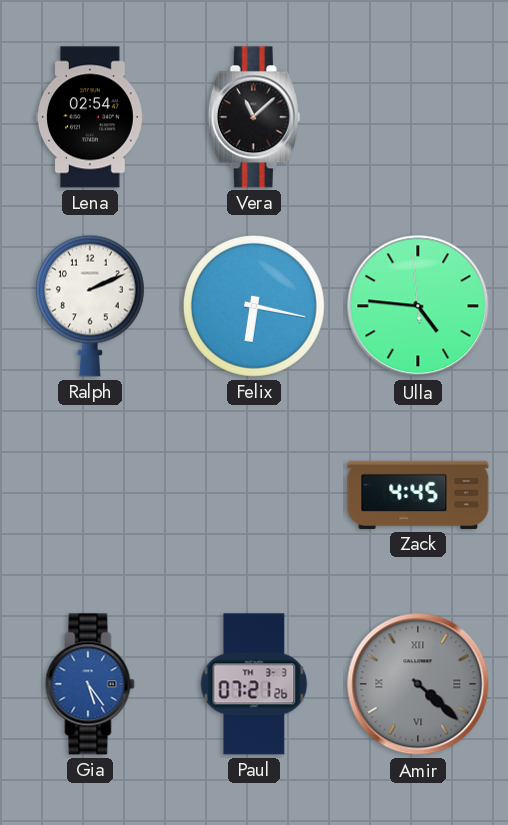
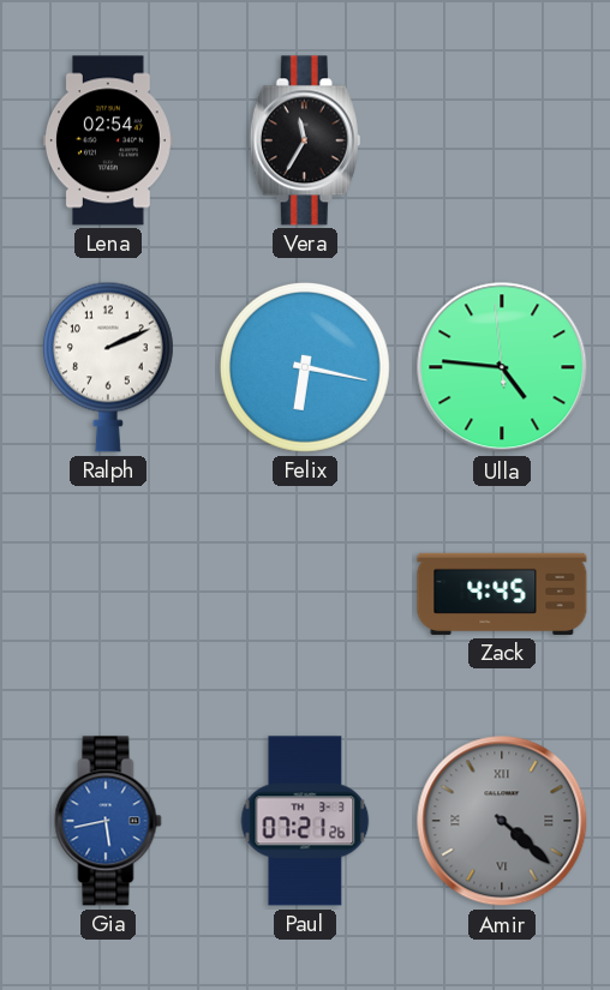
Vera: 11:08 -> 11:35
Gia: 5:24 -> 5:43
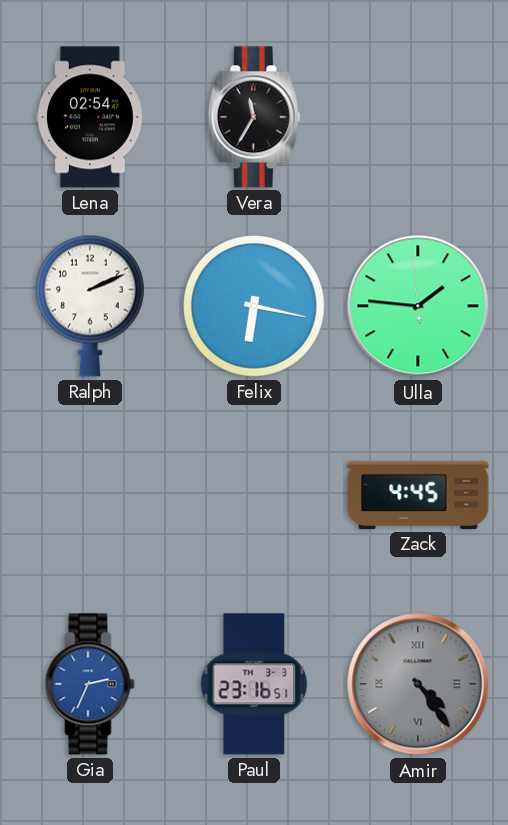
Ulla: 4:45 -> 1:45
Gia: 5:43 -> 2:34
Paul: 07:21 -> 23:16
Amir: 4:22 -> 4:24
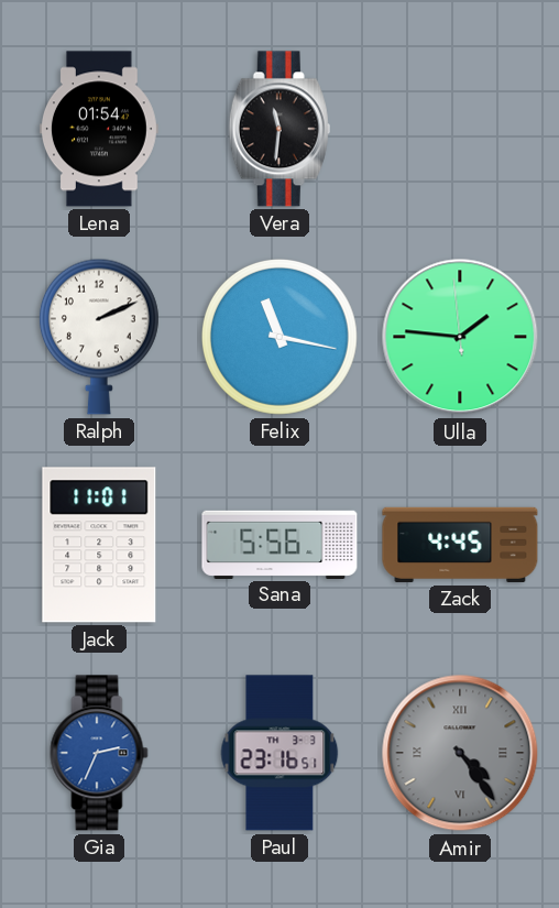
Lena: 02:54 -> 01:54
Vera: 11:35 -> 11:31
Felix: 6:17 -> 11:17
Jack: none -> 11:01
Sana: none -> 5:56
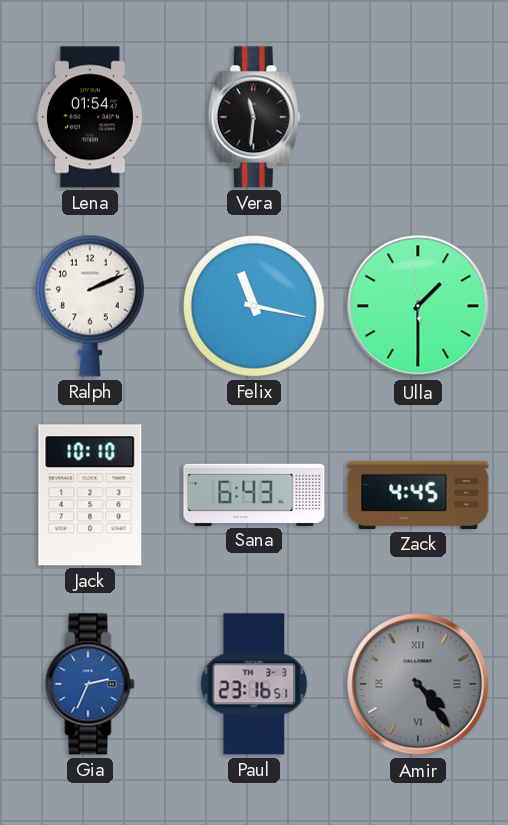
Ulla: 1:45 -> 1:29
Jack: 11:01 -> 10:10
Sana: 5:56 -> 6:43
